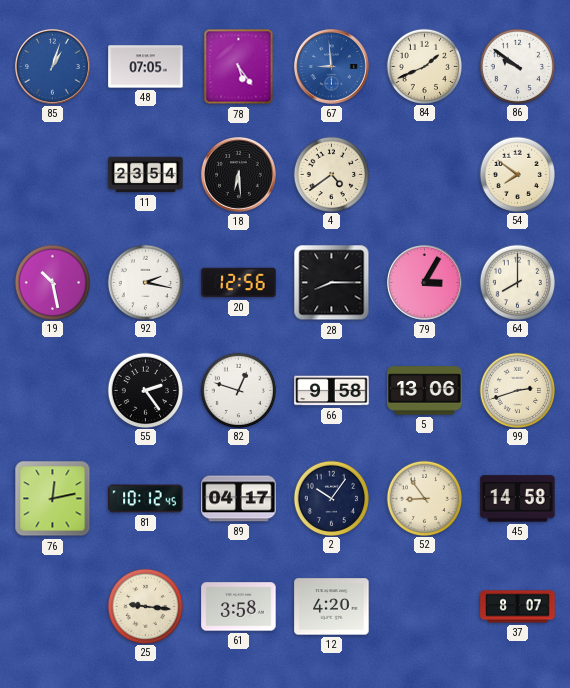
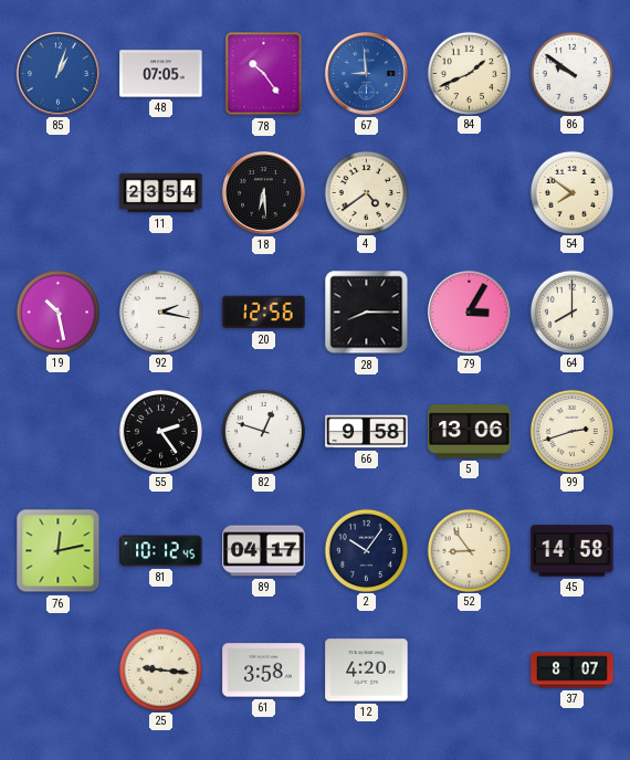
78: 5:24 -> 10:24
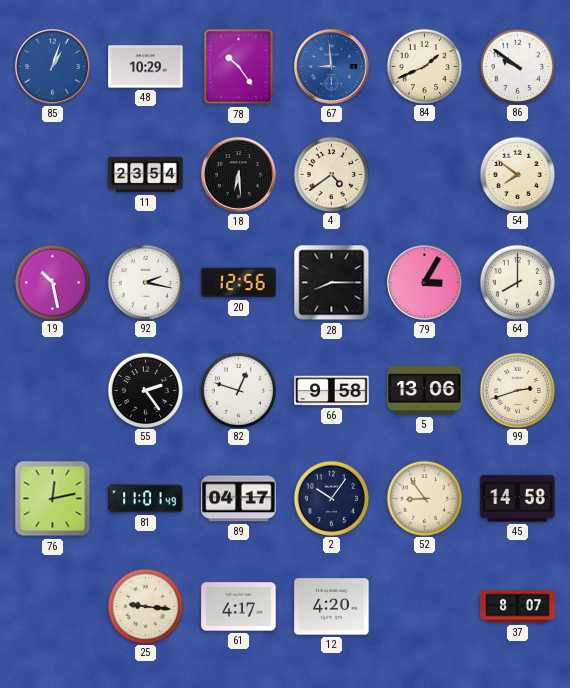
48: 07:05 -> 10:29
81: 10:12 -> 11:01
61: 3:58 -> 4:17
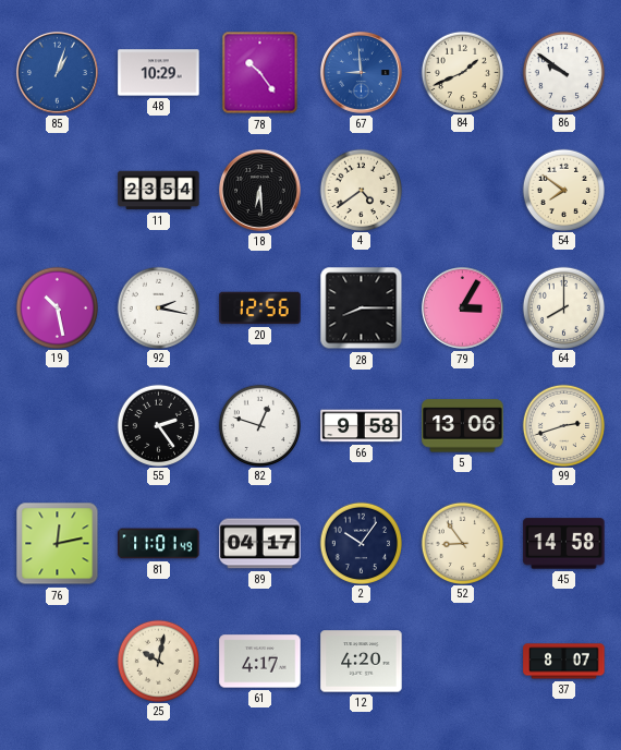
25: 9:16 -> 10:02
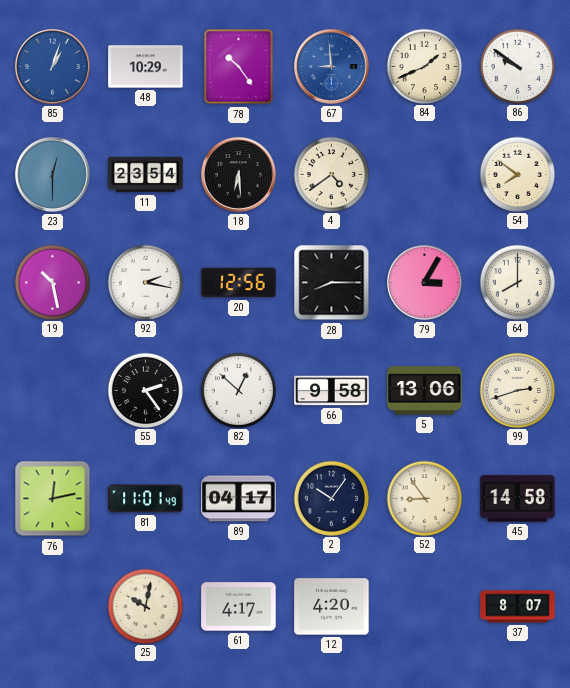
23: none -> 12:30
82: 12:48 -> 12:52
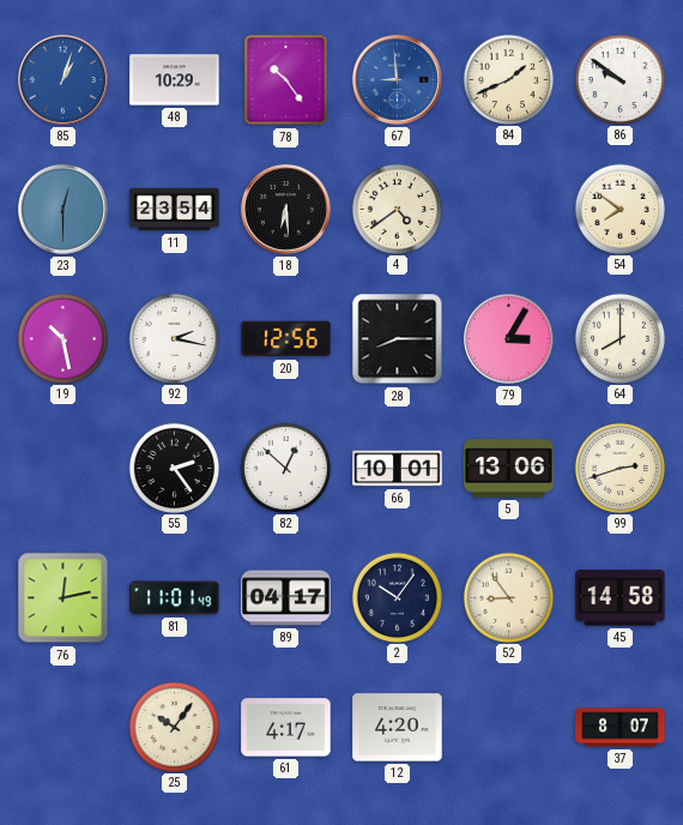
66: 9:58 -> 10:01
25: 10:02 -> 10:06
